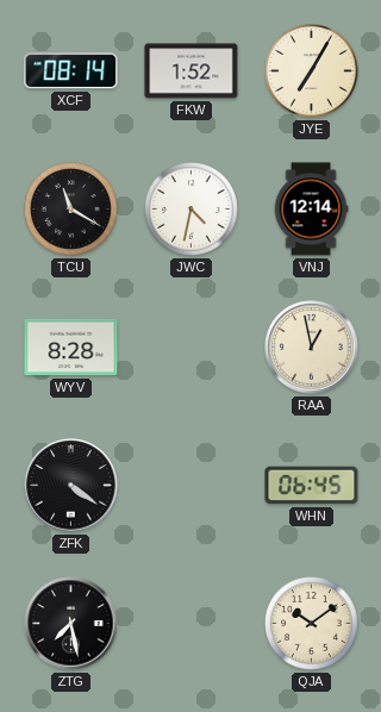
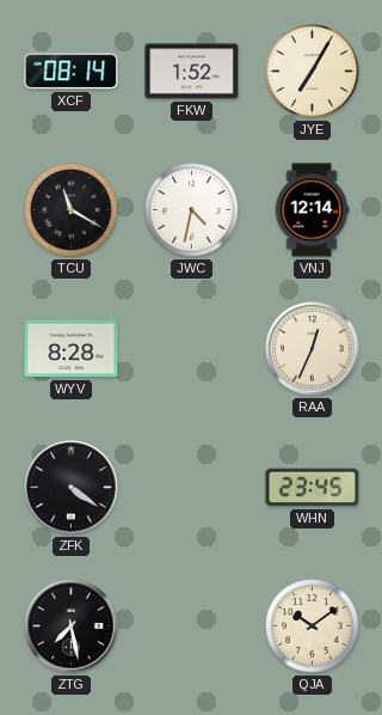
RAA: 12:58 -> 12:34
WHN: 06:45 -> 23:45
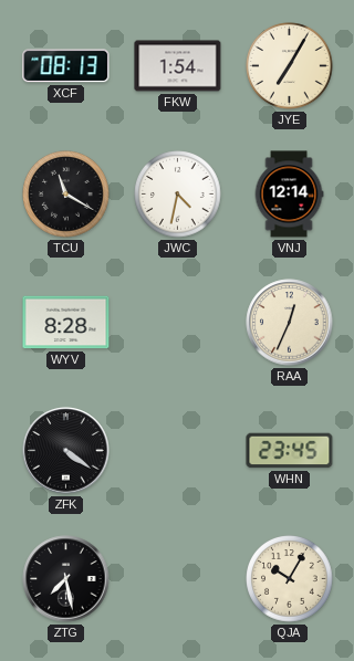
XCF: 08:14 -> 08:13
FKW: 1:52 -> 1:54
QJA: 10:09 -> 10:05
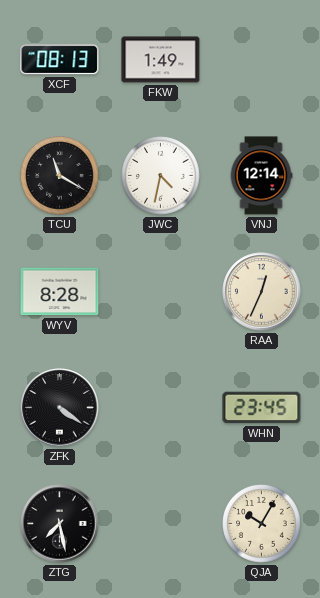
FKW: 1:54 -> 1:49
JYE: 7:05 -> none
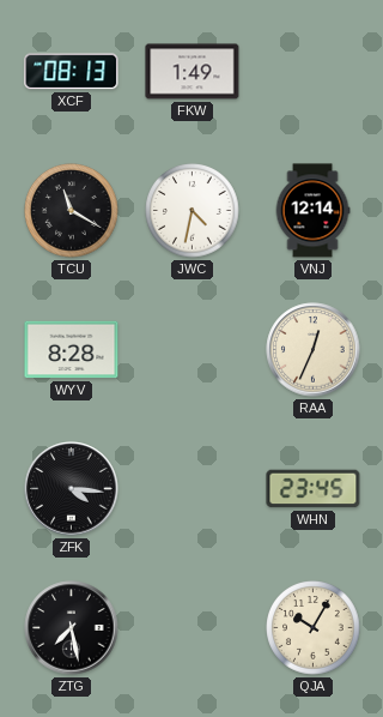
ZFK: 4:21 -> 4:16
